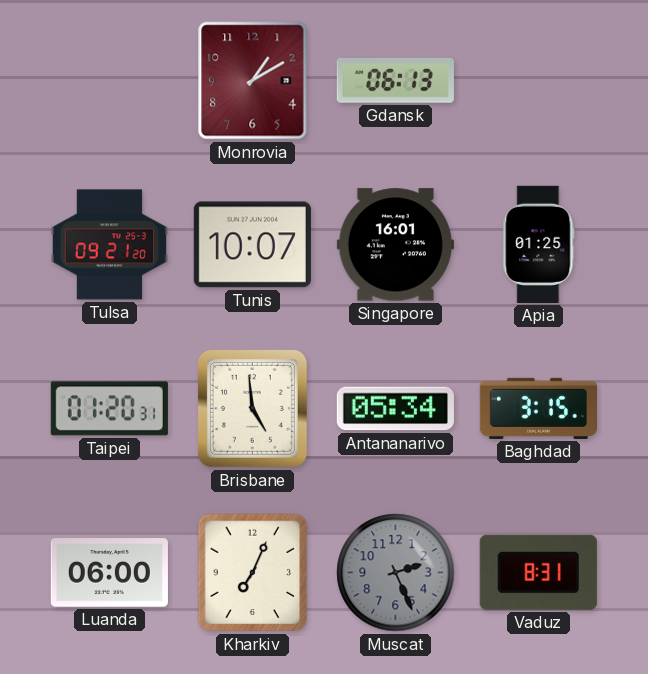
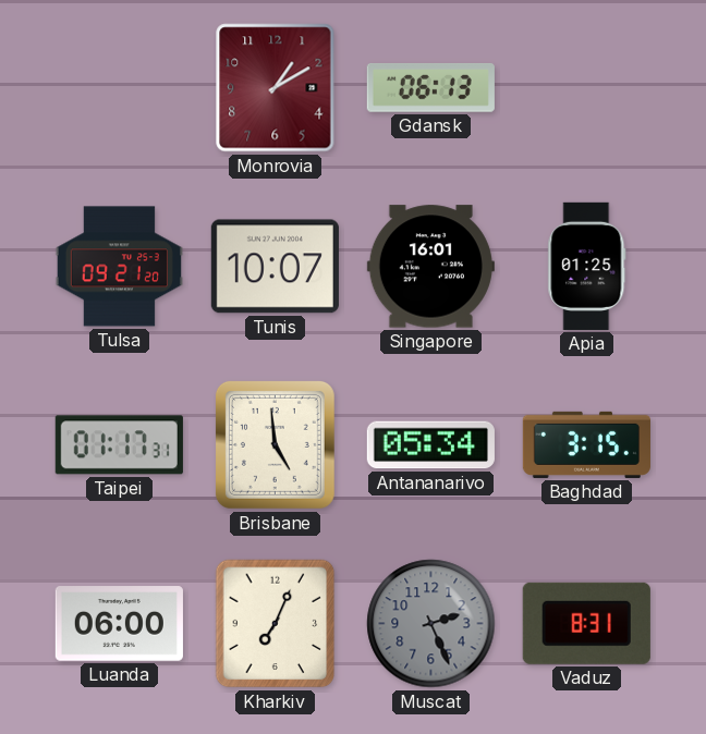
Taipei: 01:20 -> 01:17
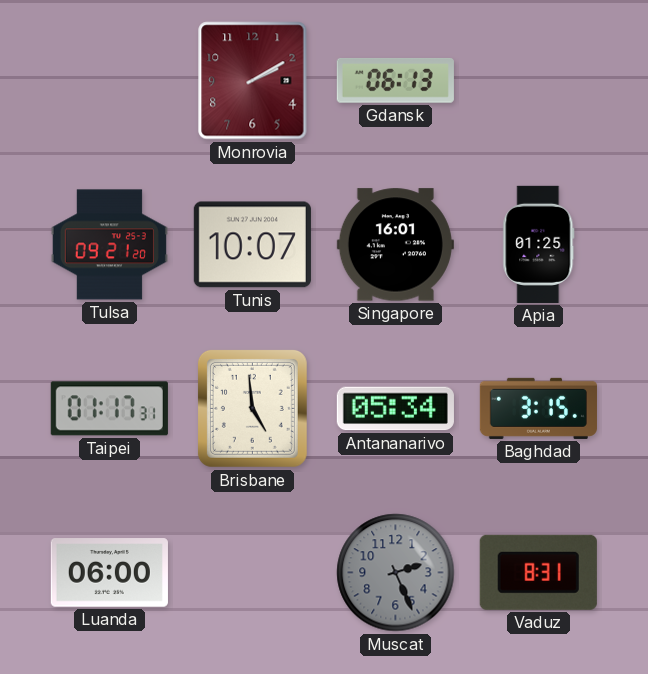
Monrovia: 1:10 -> 2:10
Kharkiv: 7:04 -> none
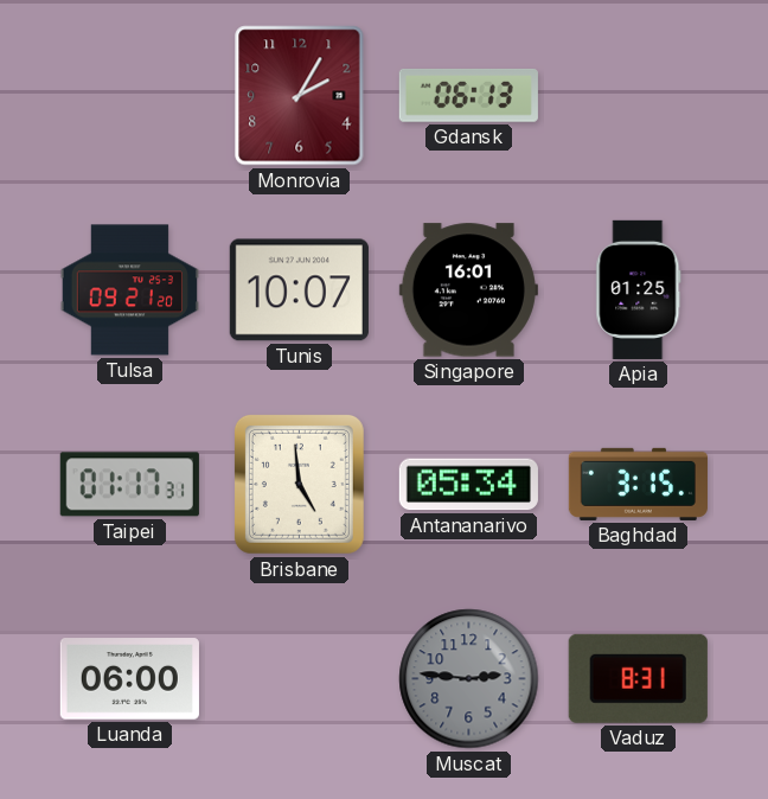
Monrovia: 2:10 -> 2:05
Muscat: 2:26 -> 2:46
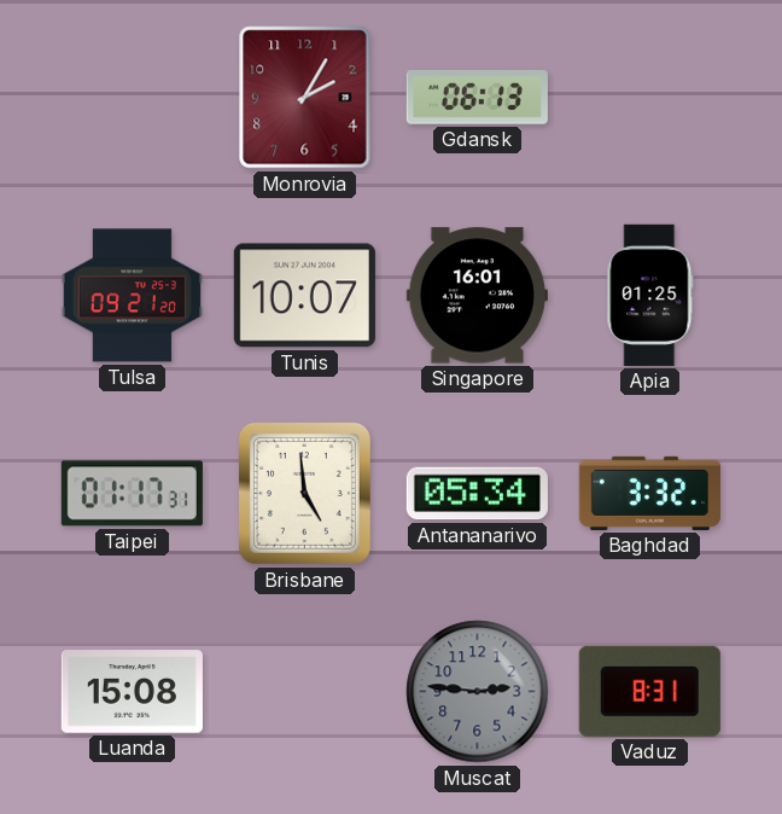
Baghdad: 3:15 -> 3:32
Luanda: 06:00 -> 15:08
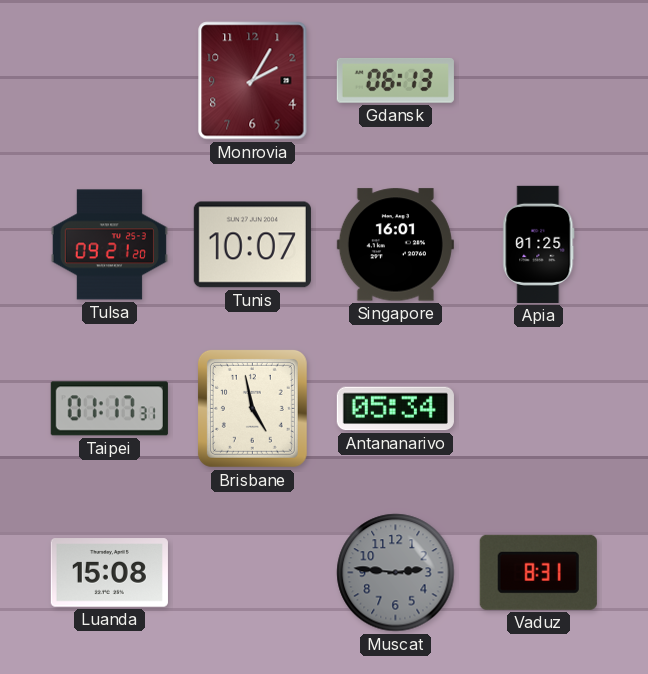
Brisbane: 4:59 -> 4:58
Baghdad: 3:32 -> none
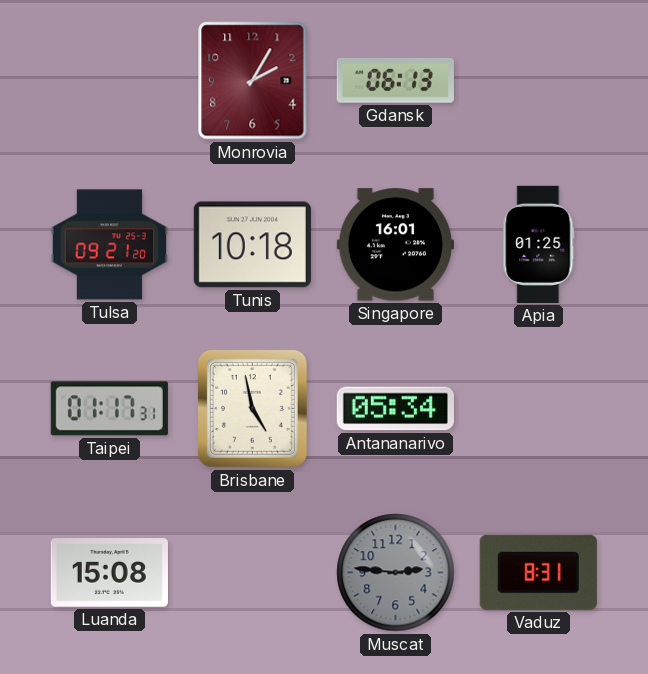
Tunis: 10:07 -> 10:18
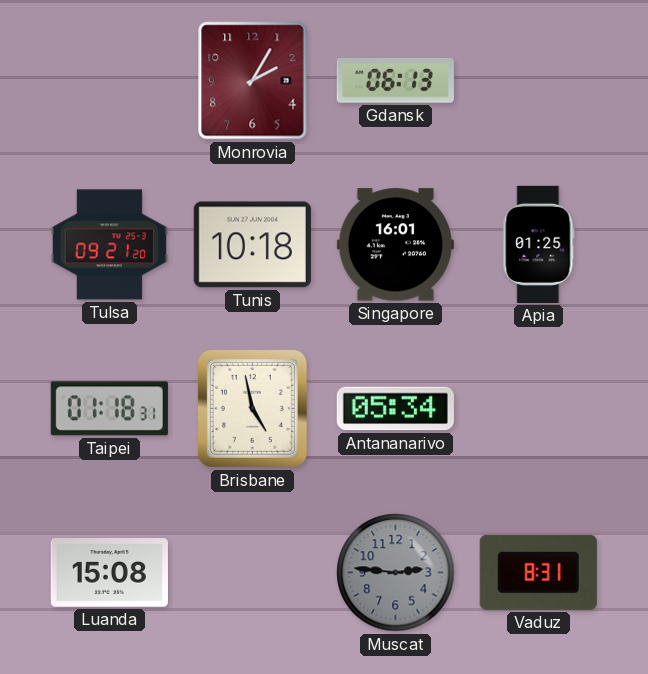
Taipei: 01:17 -> 01:18
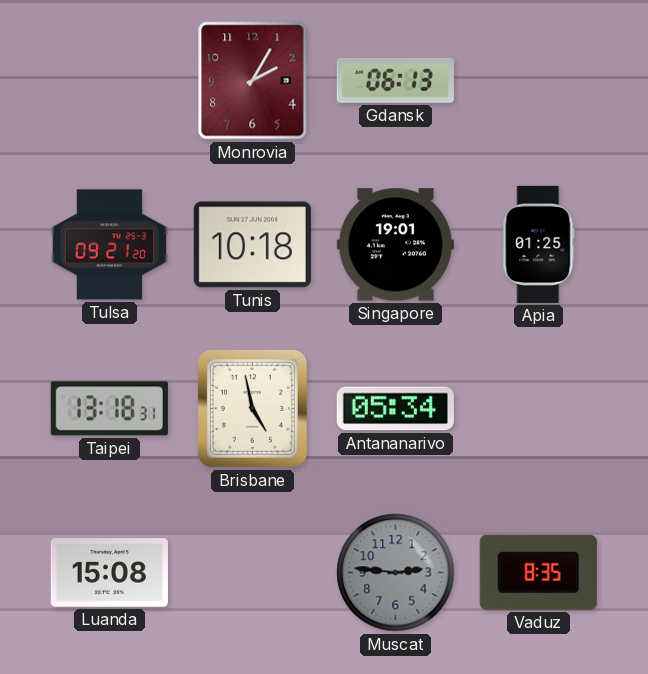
Singapore: 16:01 -> 19:01
Taipei: 01:18 -> 13:18
Vaduz: 8:31 -> 8:35
